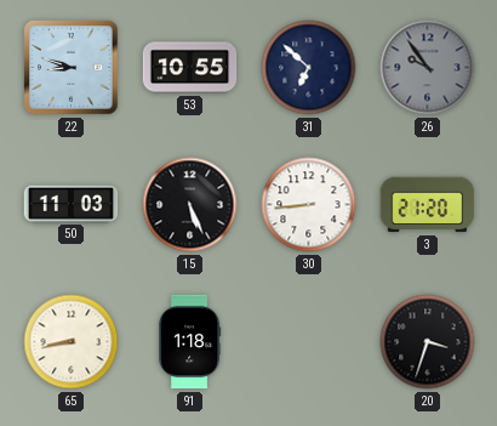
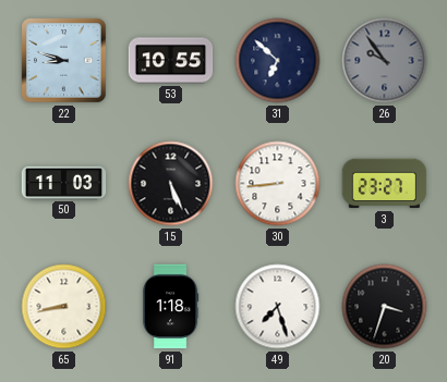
3: 21:20 -> 23:27
49: none -> 7:27
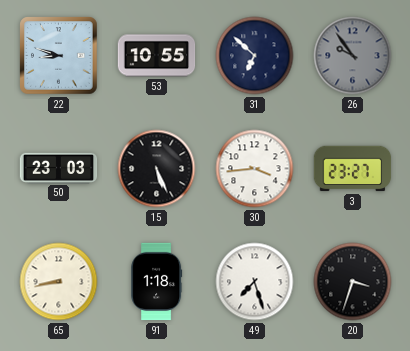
50: 11:03 -> 23:03
30: 8:44 -> 3:44
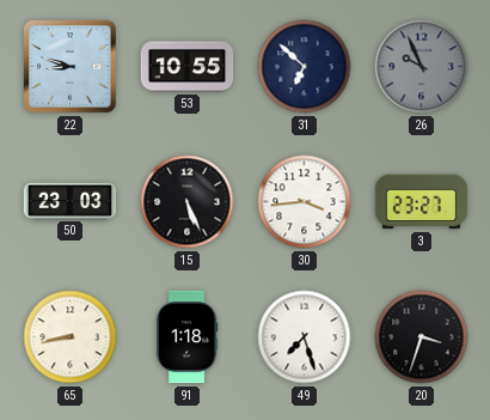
26: 9:54 -> 9:56
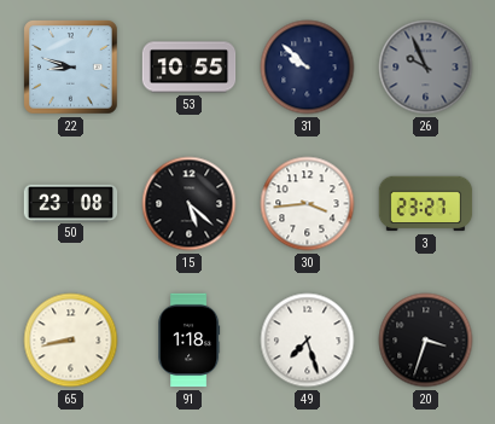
31: 6:52 -> 9:52
50: 23:03 -> 23:08
15: 5:26 -> 5:22
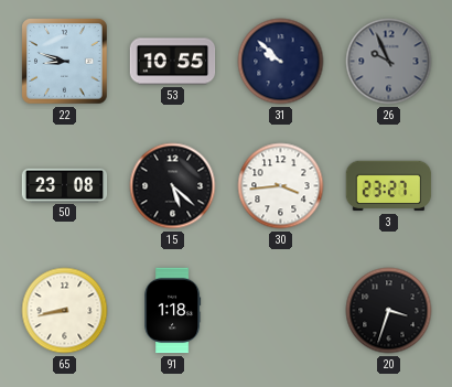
49: 7:27 -> none
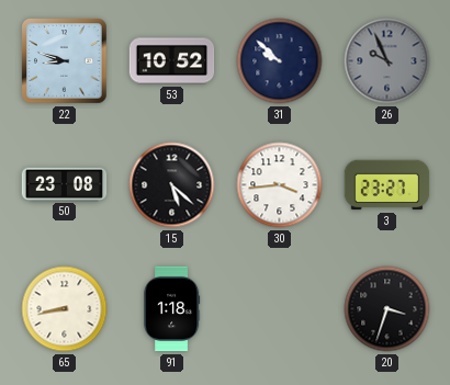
53: 10:55 -> 10:52
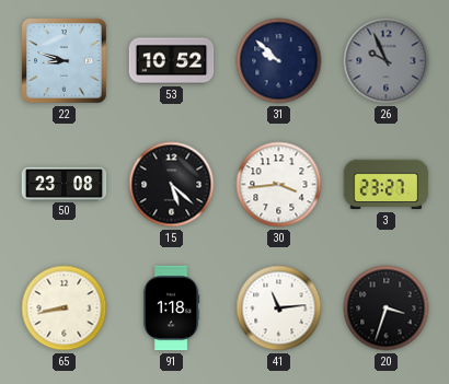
41: none -> 11:14
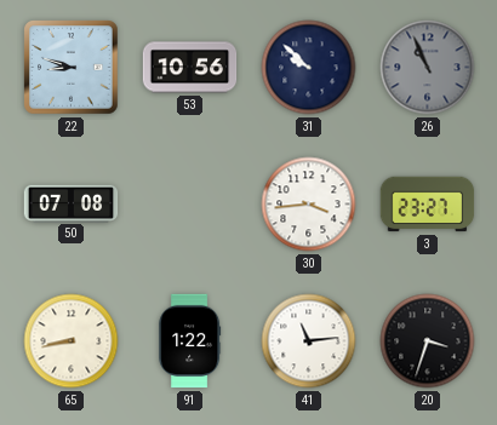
53: 10:52 -> 10:56
26: 9:56 -> 10:56
50: 23:08 -> 07:08
15: 5:22 -> none
91: 1:18 -> 1:22
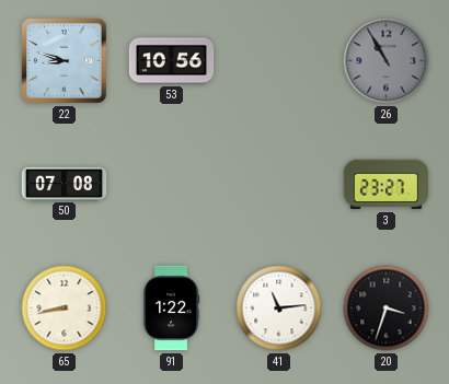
31: 9:52 -> none
26: 10:56 -> 10:55
30: 3:44 -> none
